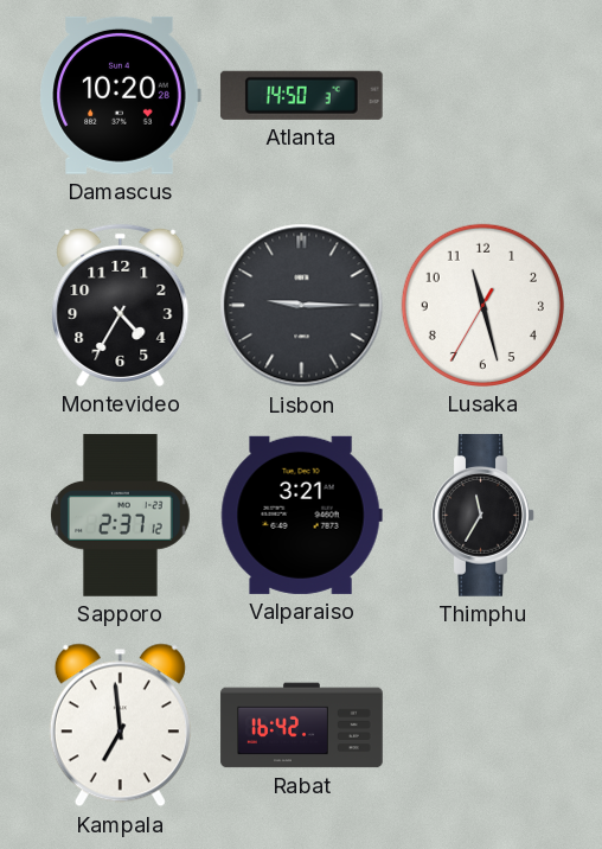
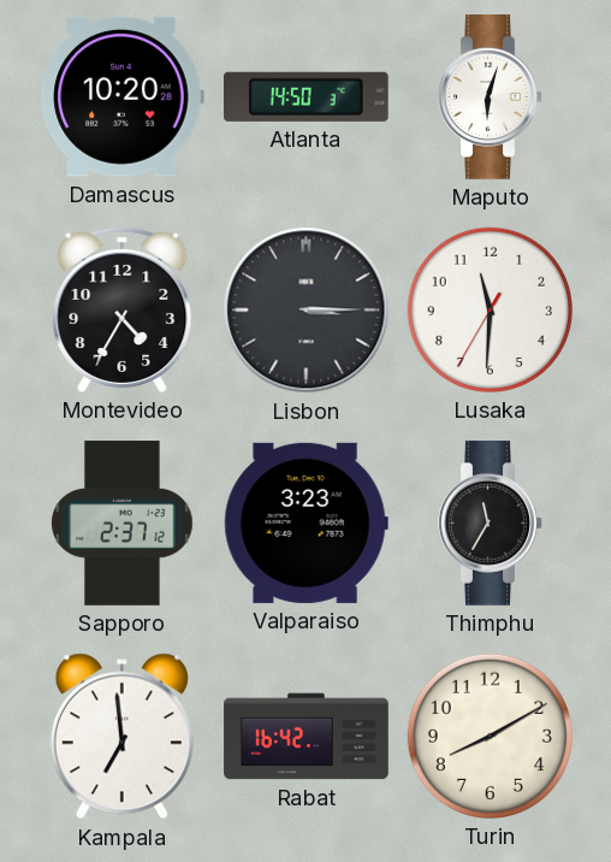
Maputo: none -> 6:03
Lisbon: 9:15 -> 3:15
Lusaka: 11:27 -> 11:30
Valparaiso: 3:21 -> 3:23
Turin: none -> 8:10
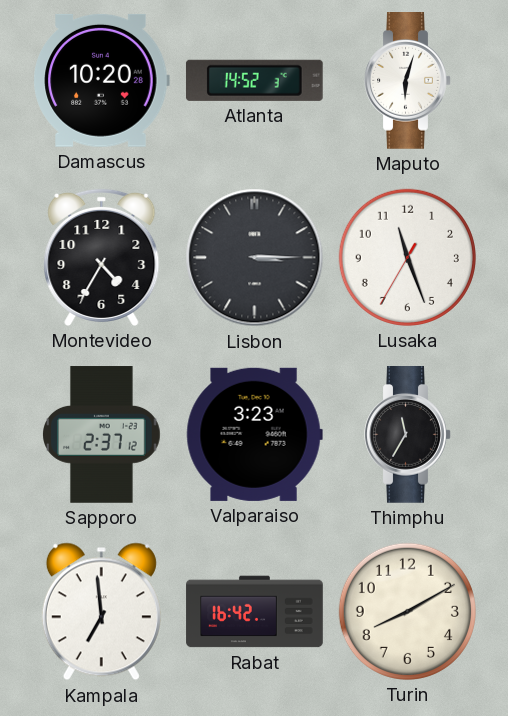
Atlanta: 14:50 -> 14:52
Lusaka: 11:30 -> 11:26
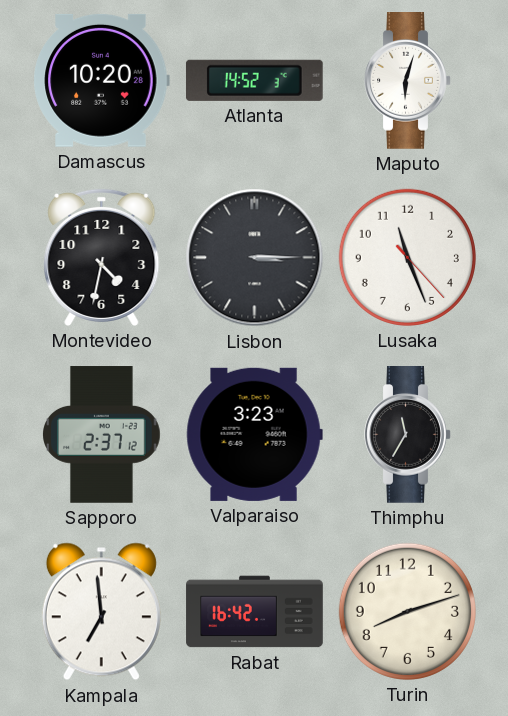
Montevideo: 4:35 -> 4:32
Lusaka: 11:26:35 -> 11:26:23
Turin: 8:10 -> 8:12
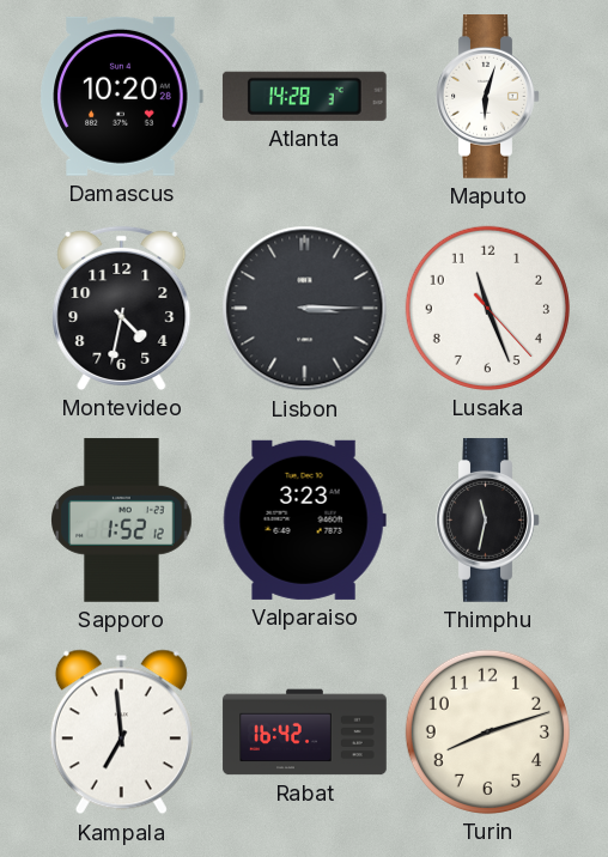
Atlanta: 14:52 -> 14:28
Sapporo: 2:37 -> 1:52
Thimphu: 11:35 -> 11:32
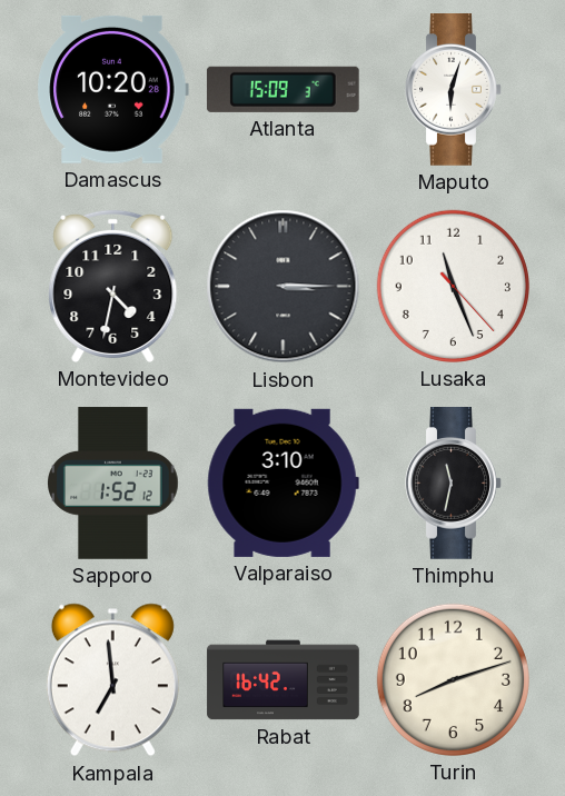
Atlanta: 14:28 -> 15:09
Valparaiso: 3:23 -> 3:10
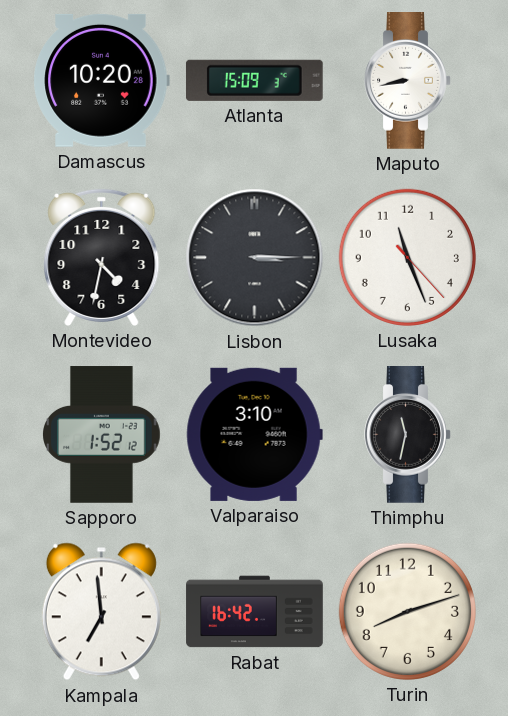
Maputo: 6:03 -> 8:43
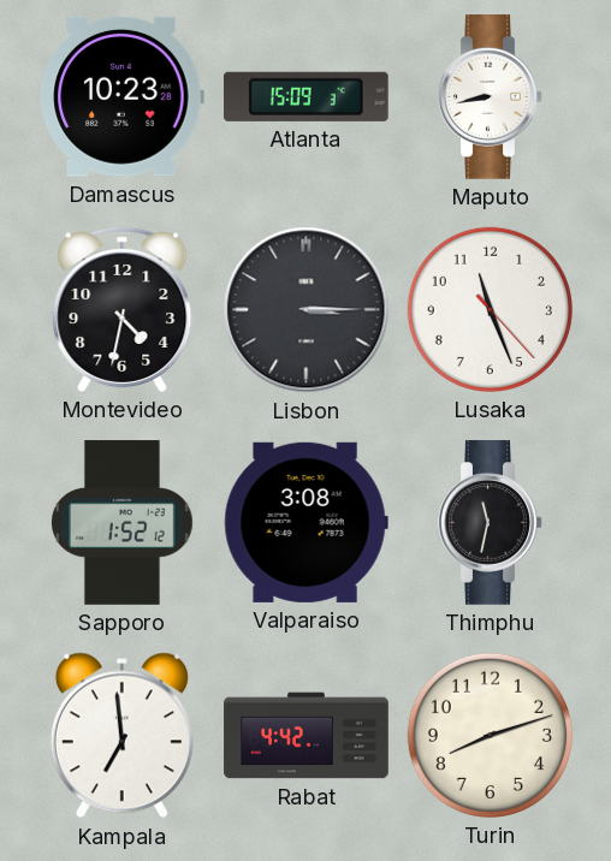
Damascus: 10:20 -> 10:23
Valparaiso: 3:10 -> 3:08
Rabat: 16:42 -> 4:42
